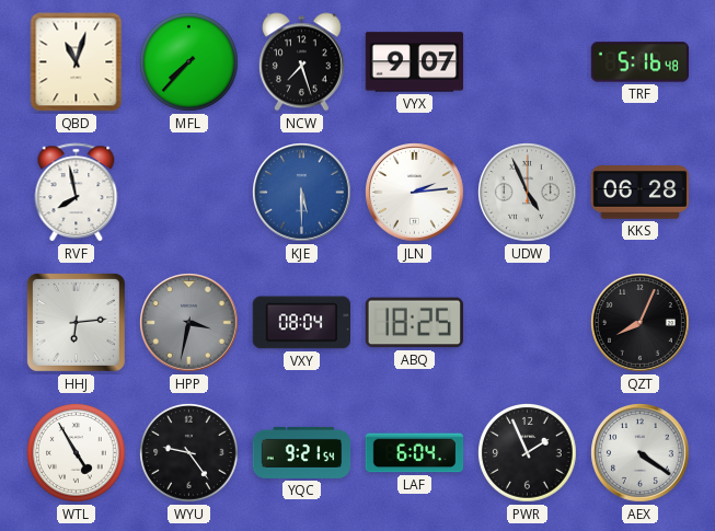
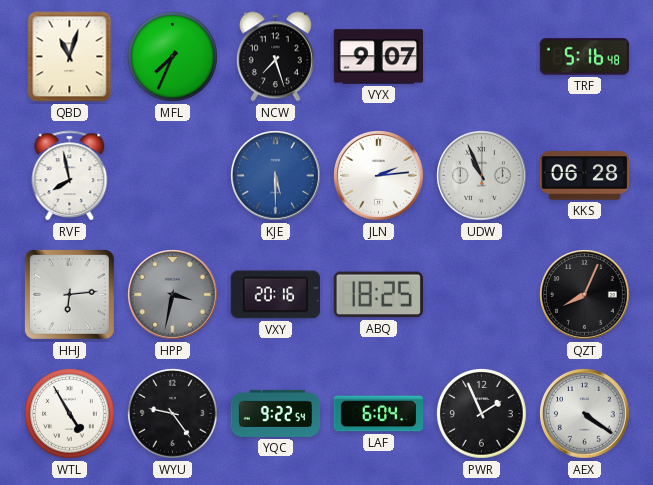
MFL: 7:37 -> 7:34
UDW: 4:56 -> 10:56
VXY: 08:04 -> 20:16
YQC: 9:21 -> 9:22
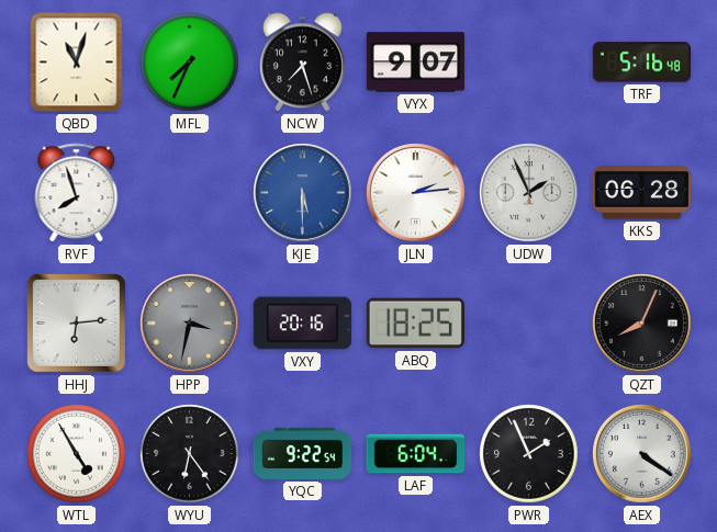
RVF: 7:58 -> 7:57
UDW: 10:56 -> 1:56
WYU: 9:24 -> 6:24
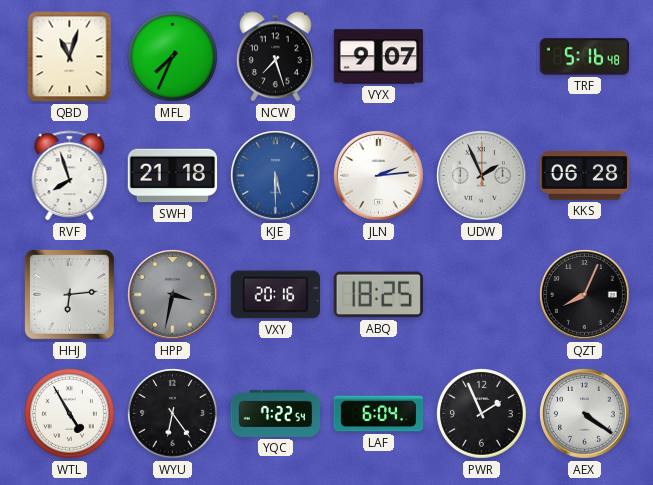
SWH: none -> 21:18
YQC: 9:22 -> 7:22
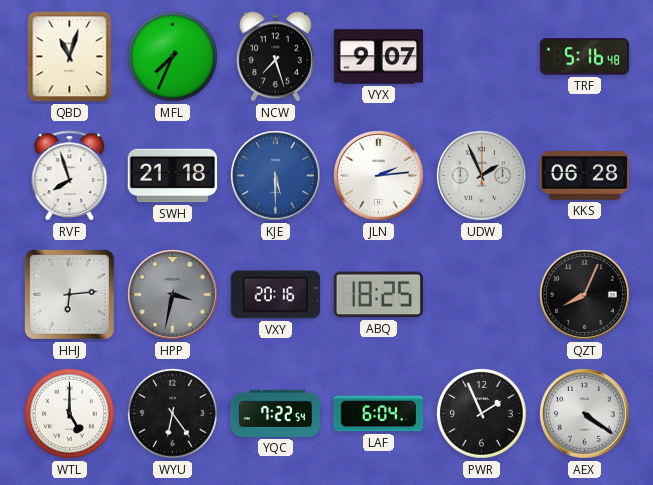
WTL: 4:55 -> 5:00
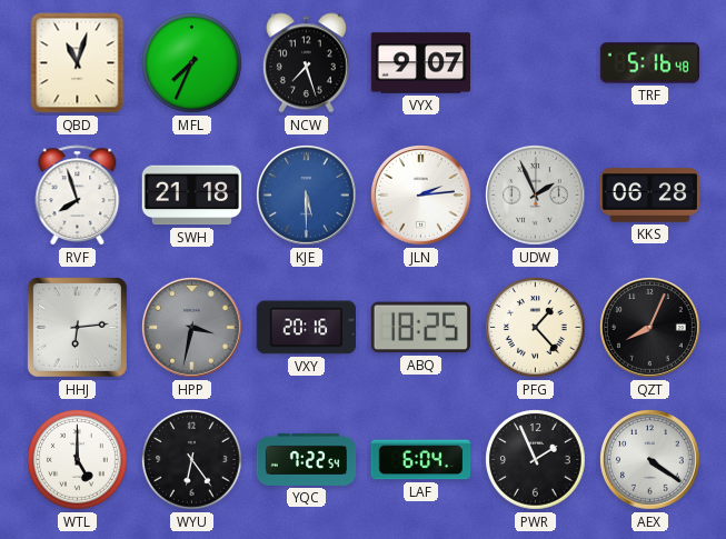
PFG: none -> 1:23
